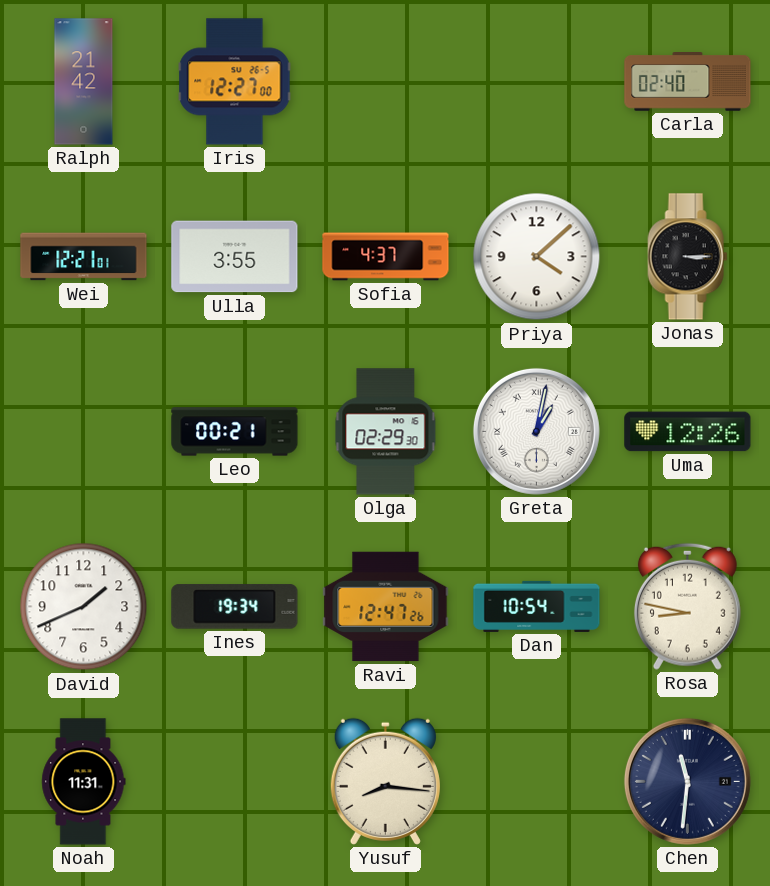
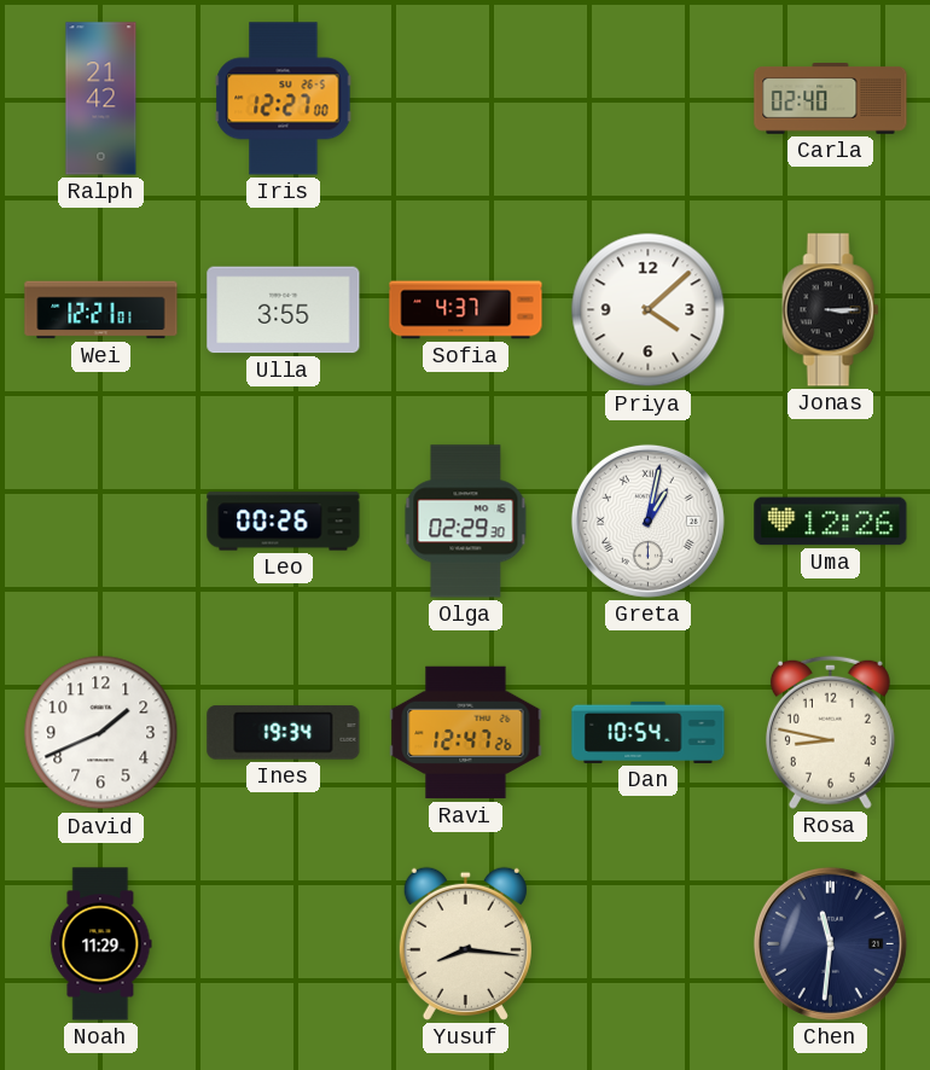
Leo: 00:21 -> 00:26
Noah: 11:31 -> 11:29
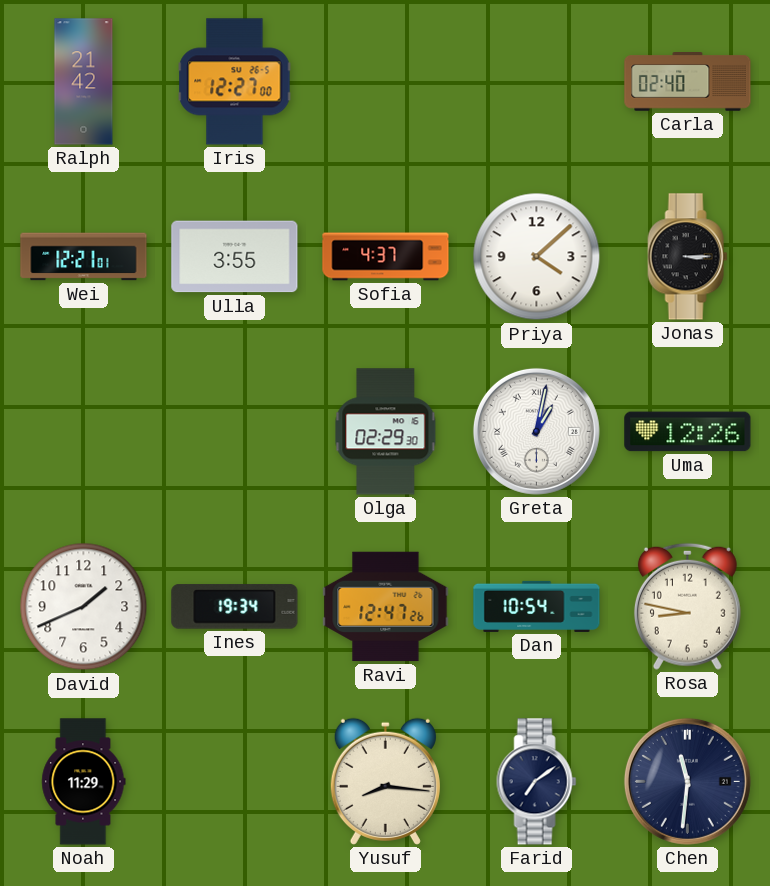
Leo: 00:26 -> none
Farid: none -> 7:09
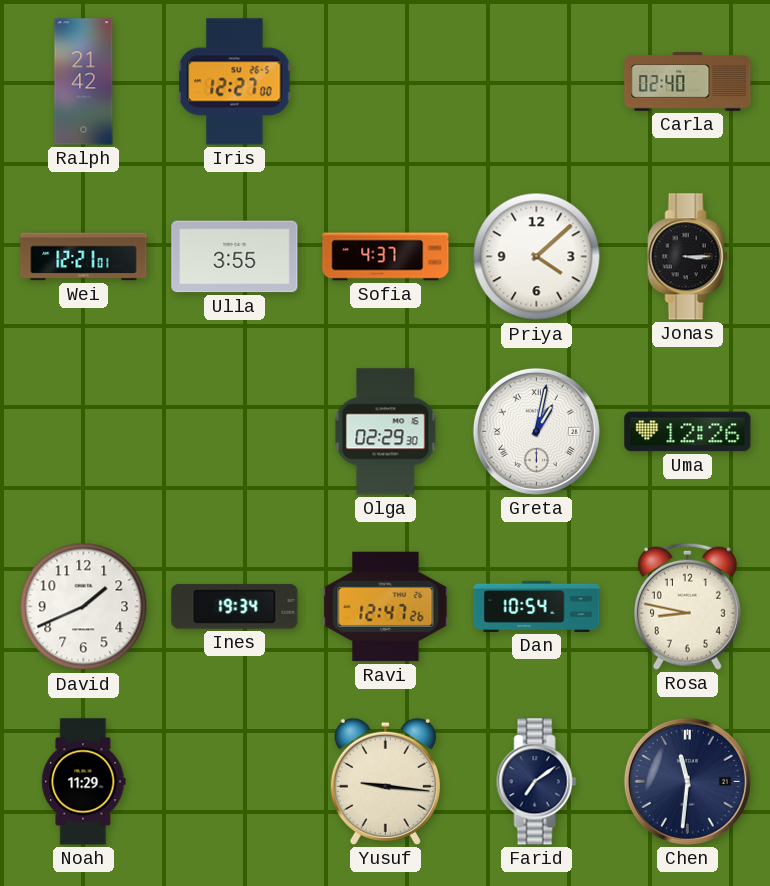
Yusuf: 8:16 -> 9:16
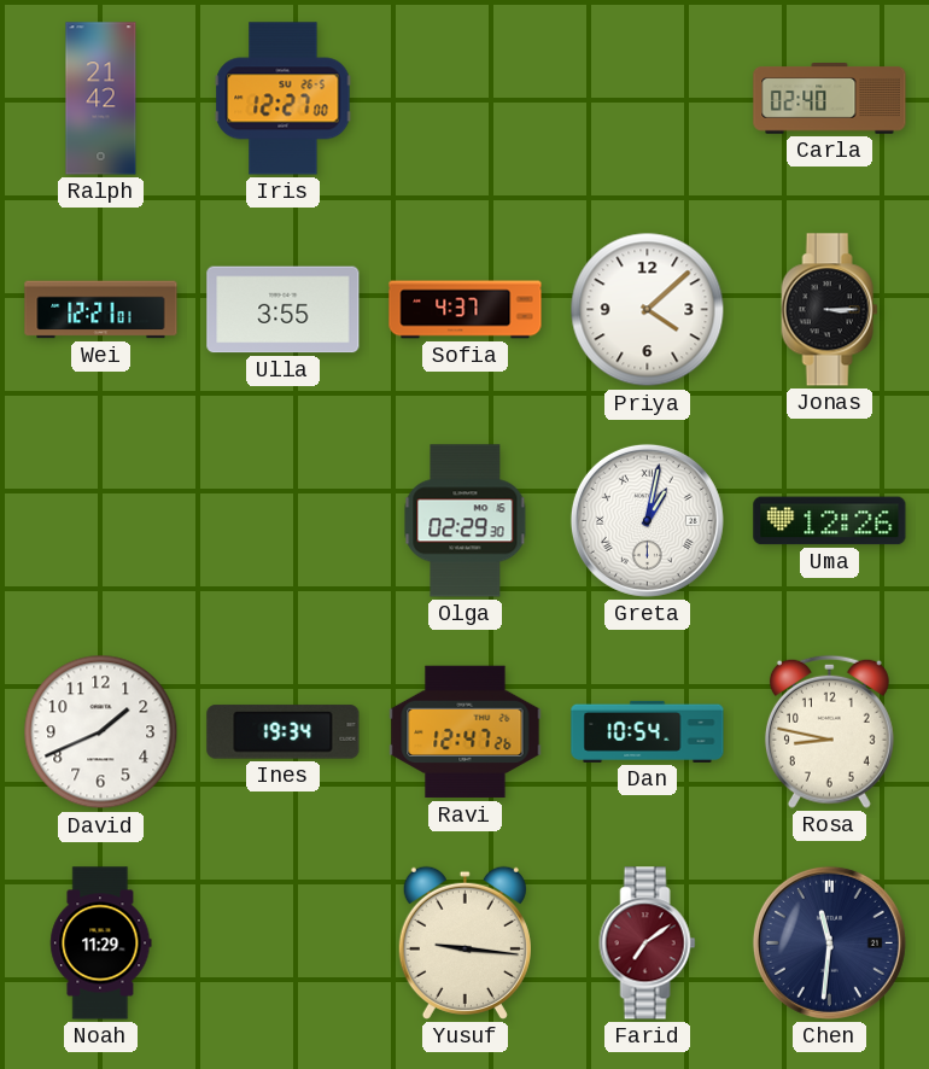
Farid dial: navy -> burgundy
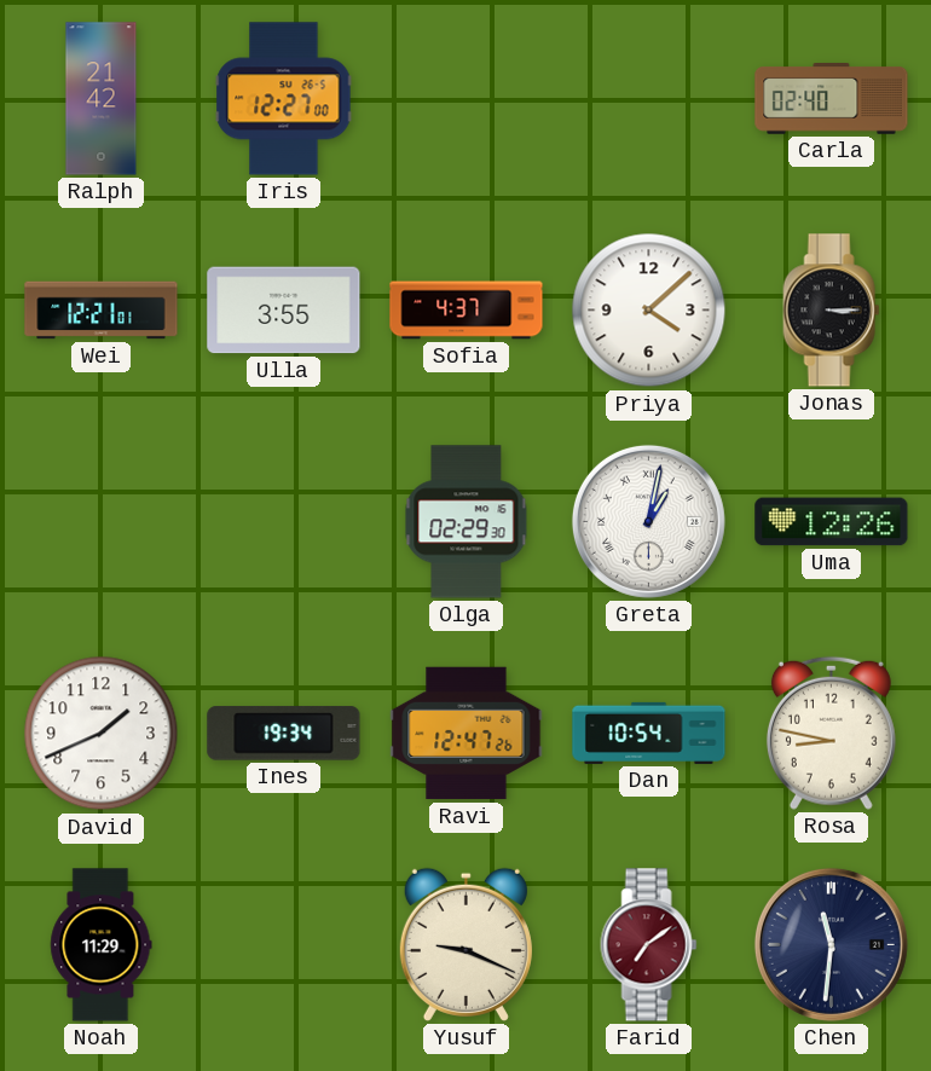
Yusuf: 9:16 -> 9:19
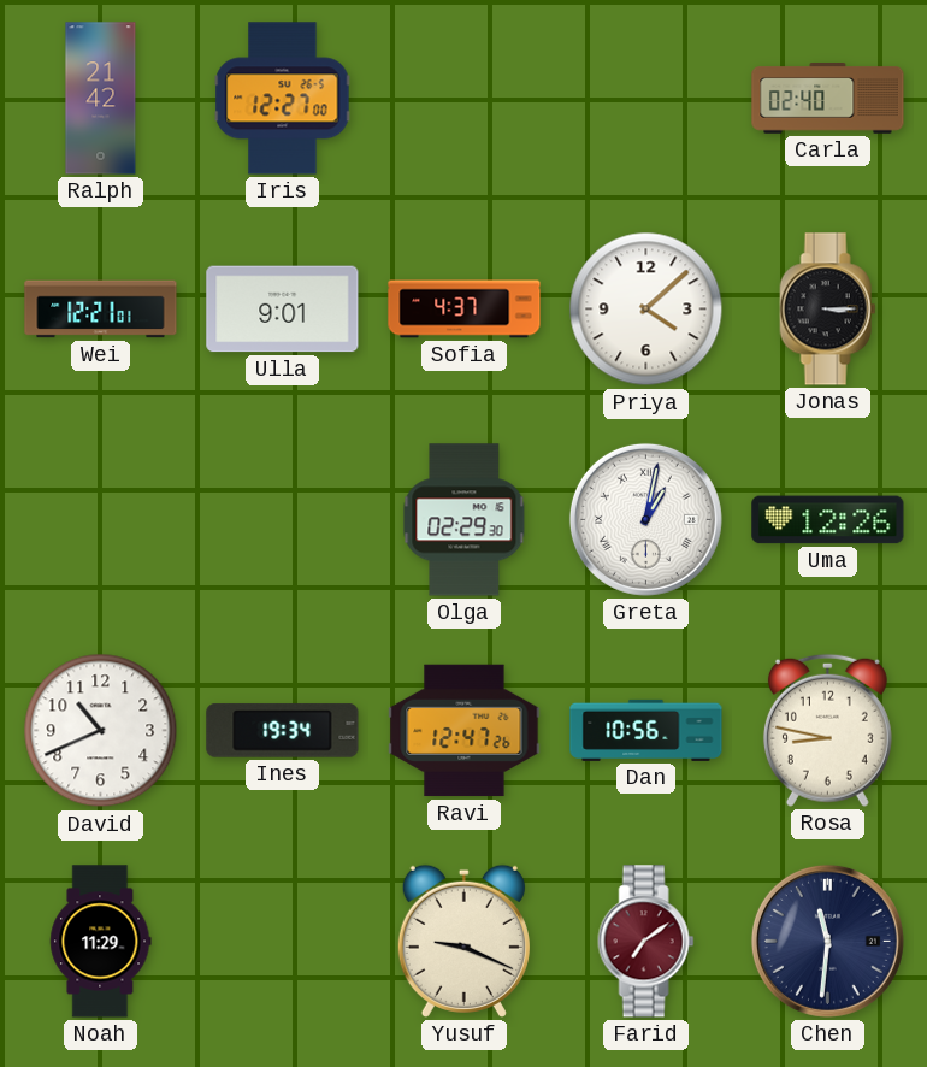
Ulla: 3:55 -> 9:01
David: 1:41 -> 10:41
Dan: 10:54 -> 10:56
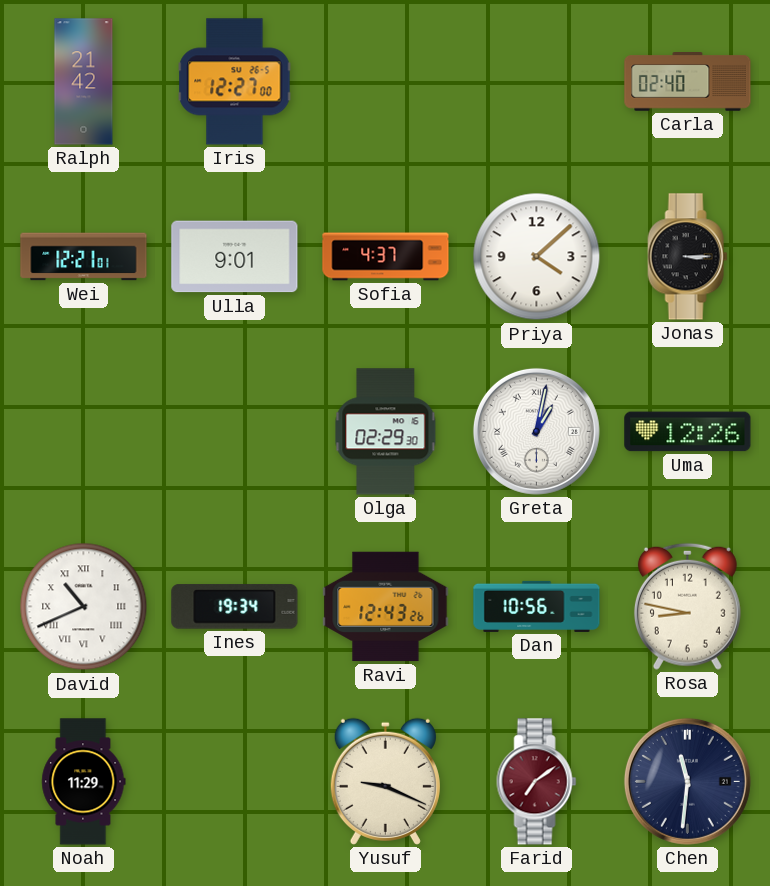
David numerals: Arabic -> Roman
Ravi: 12:47 -> 12:43
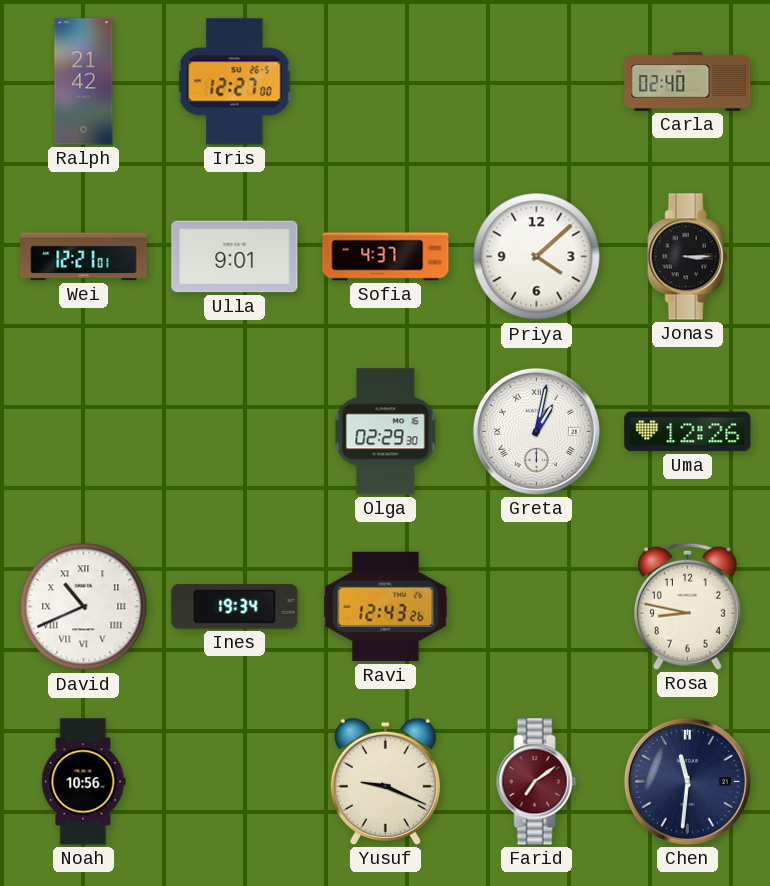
Dan: 10:56 -> none
Noah: 11:29 -> 10:56
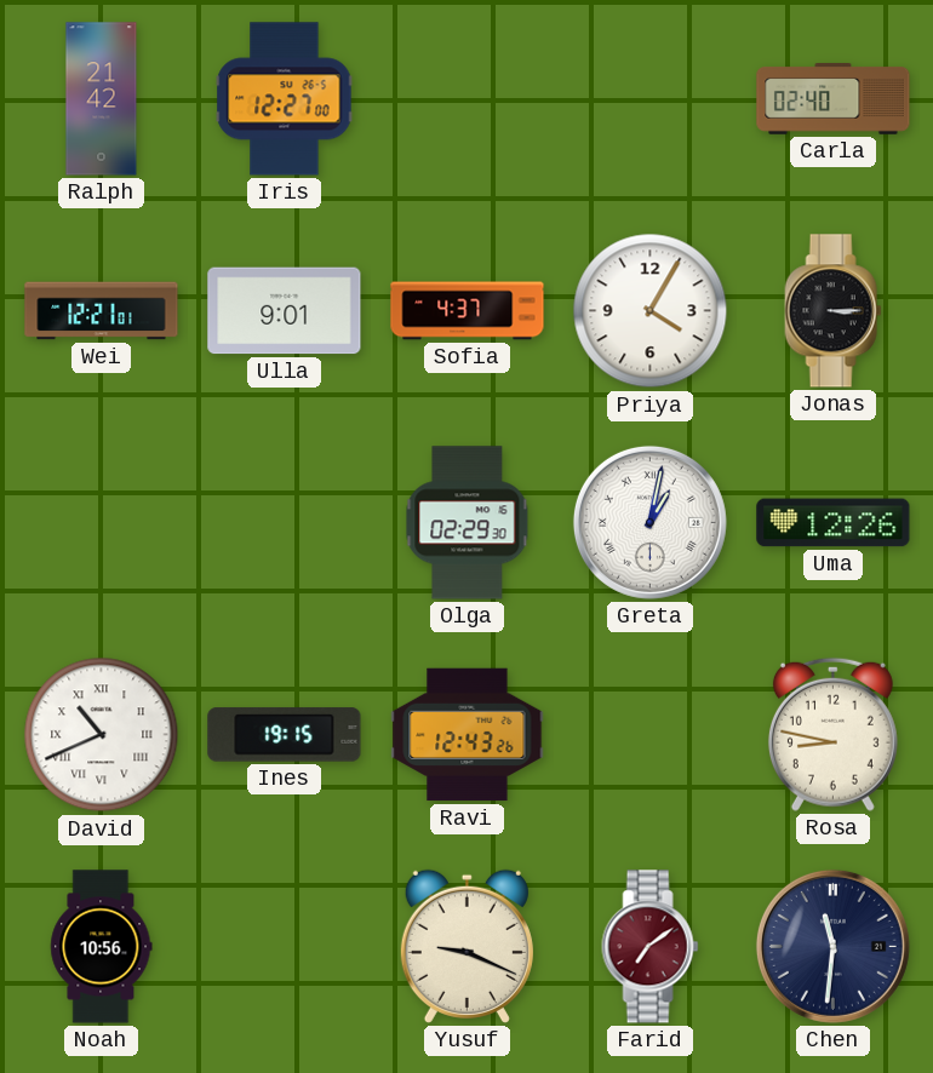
Priya: 4:08 -> 4:05
Ines: 19:34 -> 19:15
